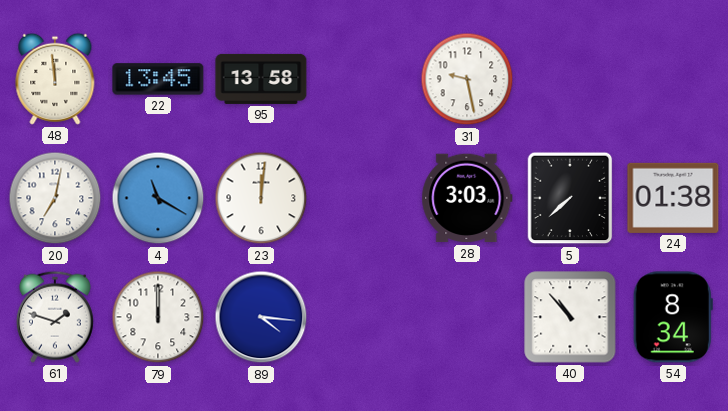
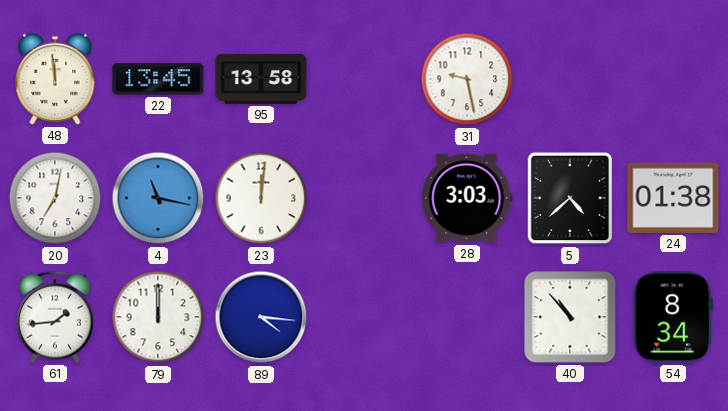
4: 11:20 -> 11:17
5: 7:38 -> 4:38
61: 1:48 -> 1:44
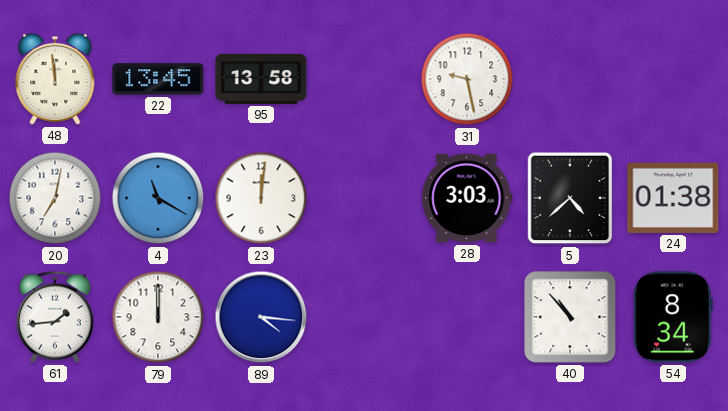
4: 11:17 -> 11:20
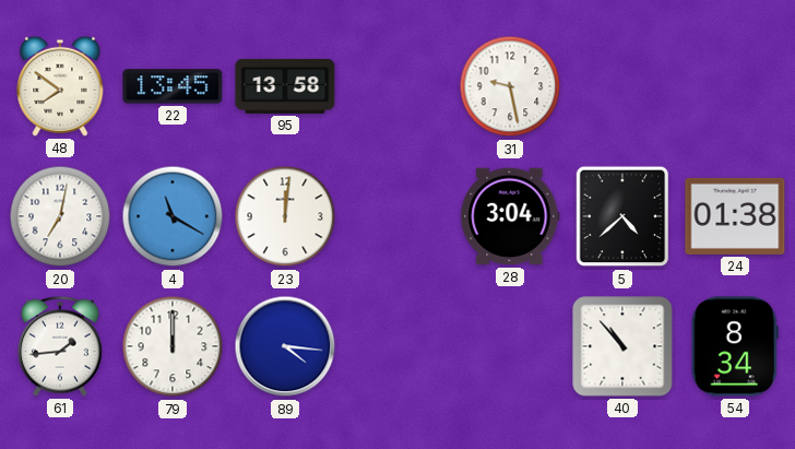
48: 11:59 -> 7:51
28: 3:03 -> 3:04
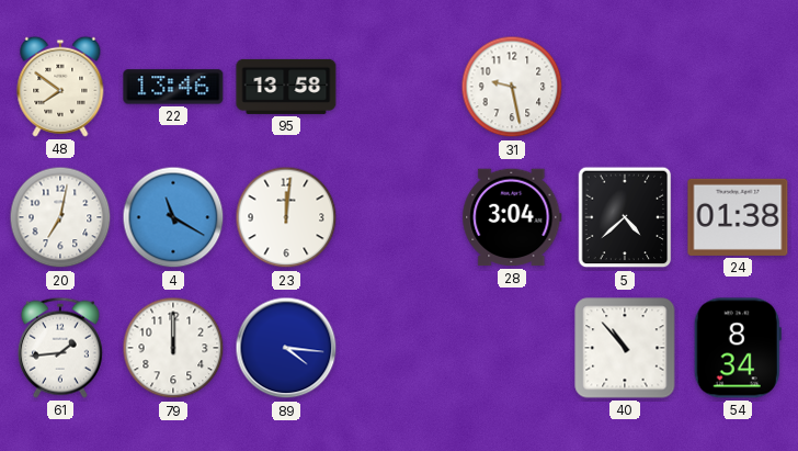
22: 13:45 -> 13:46
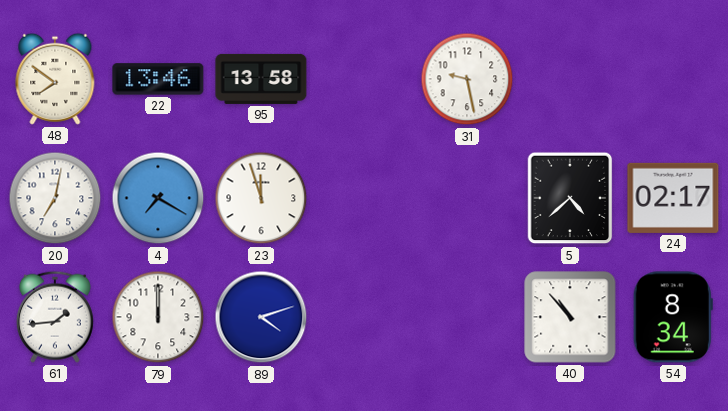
4: 11:20 -> 7:20
23: 12:01 -> 11:57
28: 3:04 -> none
24: 01:38 -> 02:17
89: 4:16 -> 4:12
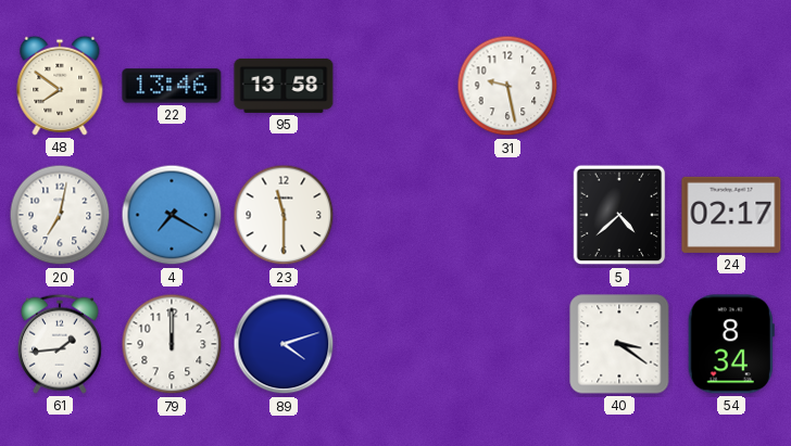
23: 11:57 -> 11:30
40: 10:53 -> 3:21
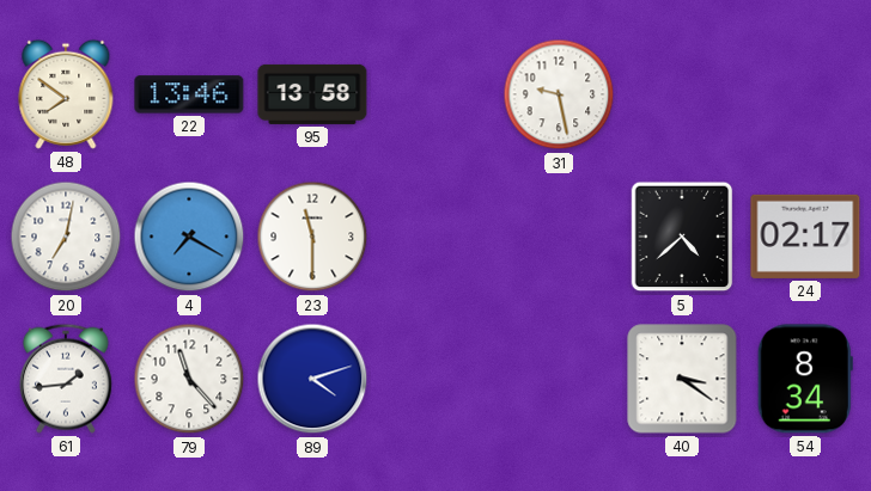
79: 12:00 -> 11:23
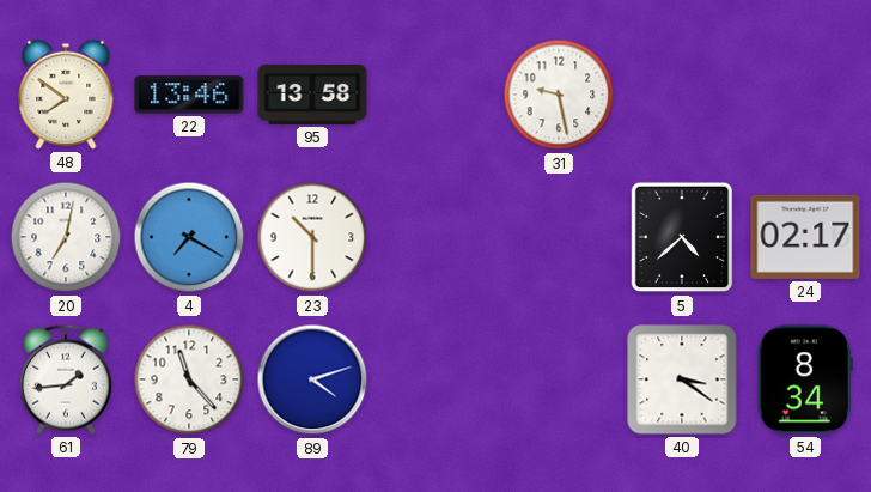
23: 11:30 -> 10:30
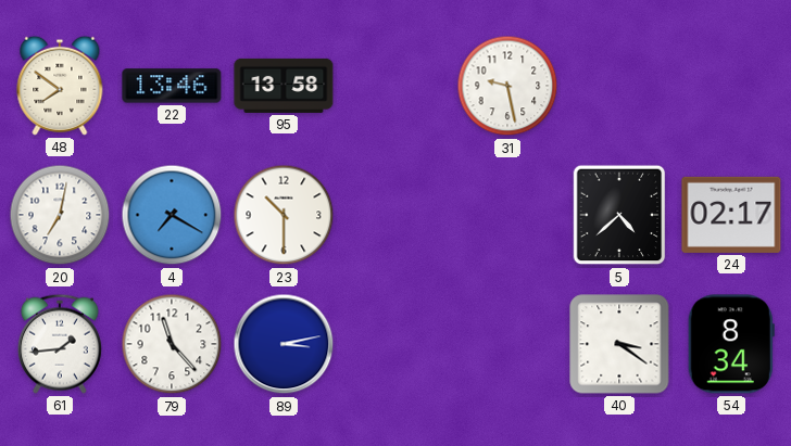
89: 4:12 -> 3:13
